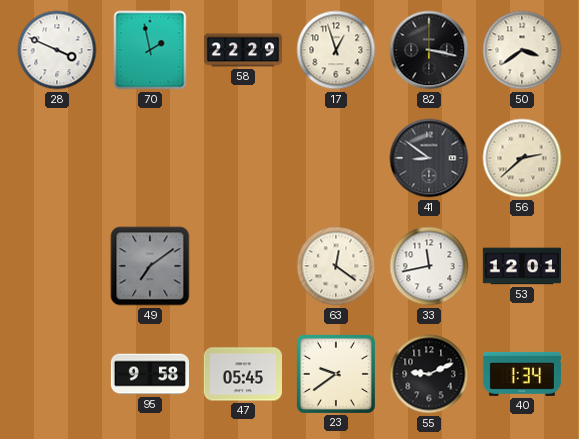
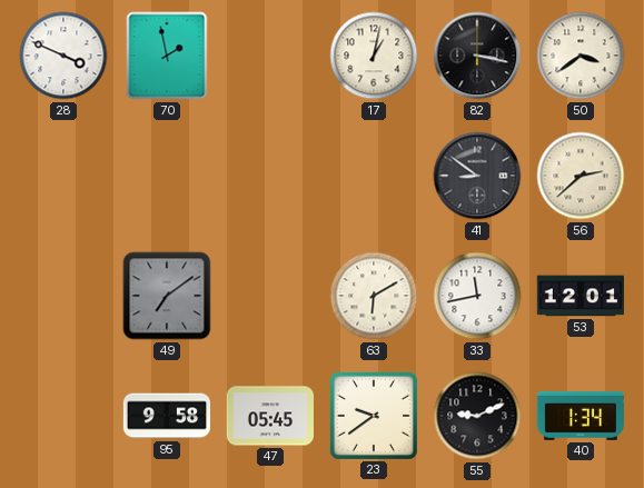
58: 22:29 -> none
17: 12:57 -> 1:02
63: 12:21 -> 6:10
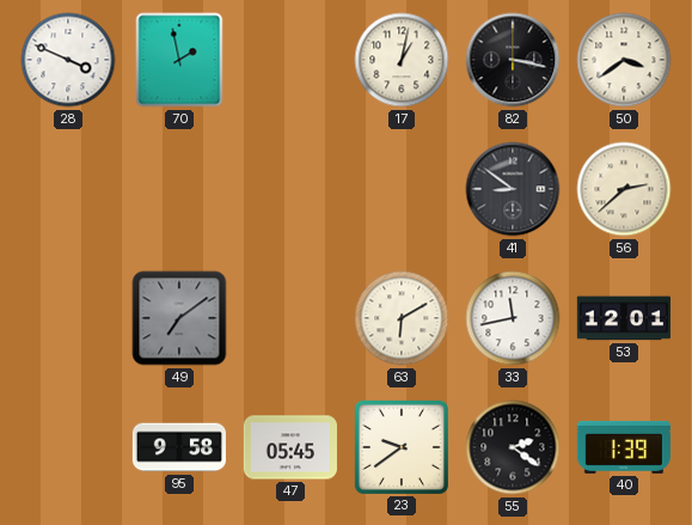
55: 9:11 -> 2:21
40: 1:34 -> 1:39
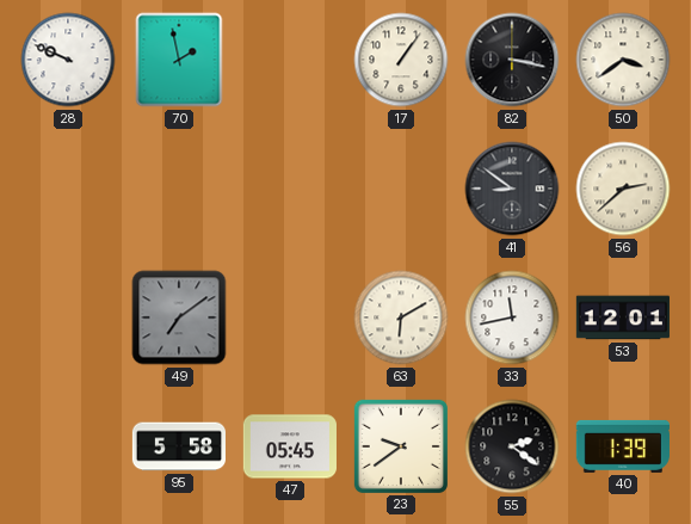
28: 3:49 -> 9:49
17: 1:02 -> 1:06
95: 9:58 -> 5:58
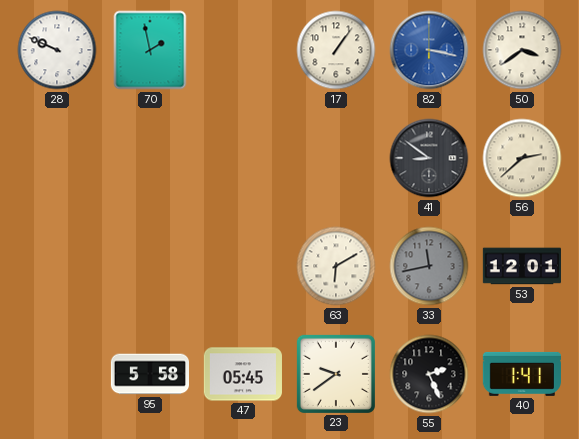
82 dial: black -> blue
49: 7:09 -> none
33 dial: white -> grey
55: 2:21 -> 2:26
40: 1:39 -> 1:41
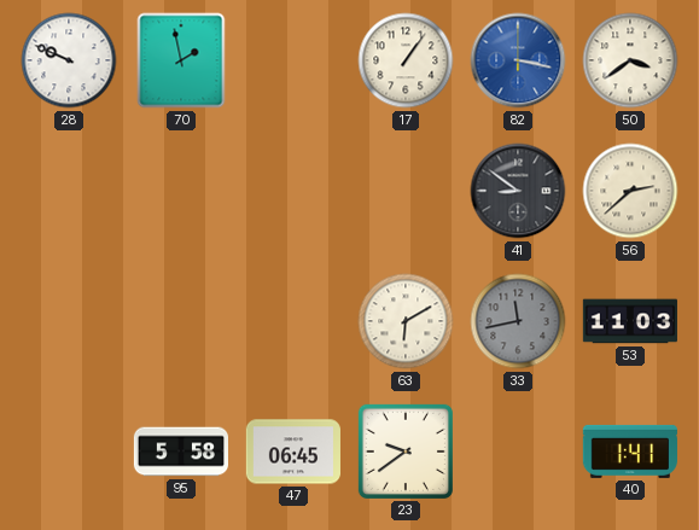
53: 12:01 -> 11:03
47: 05:45 -> 06:45
55: 2:26 -> none
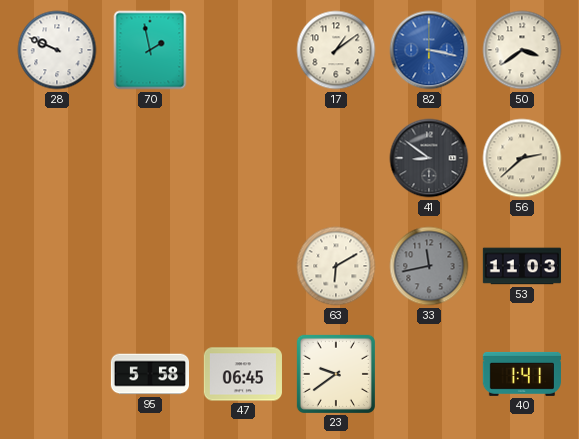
17: 1:06 -> 1:09
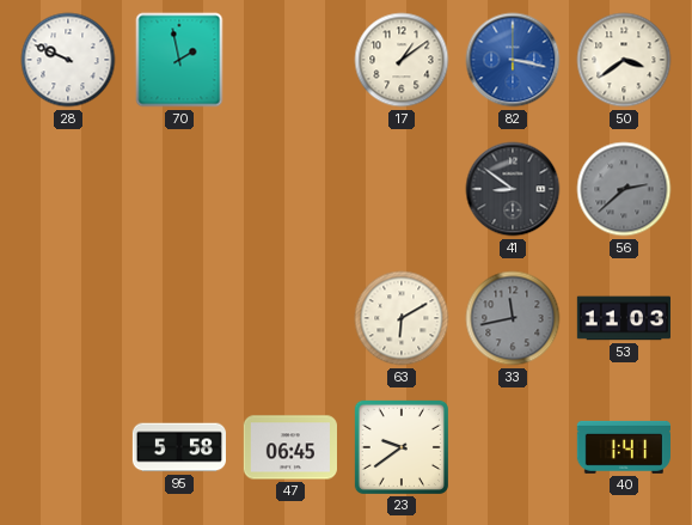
56 dial: cream -> grey
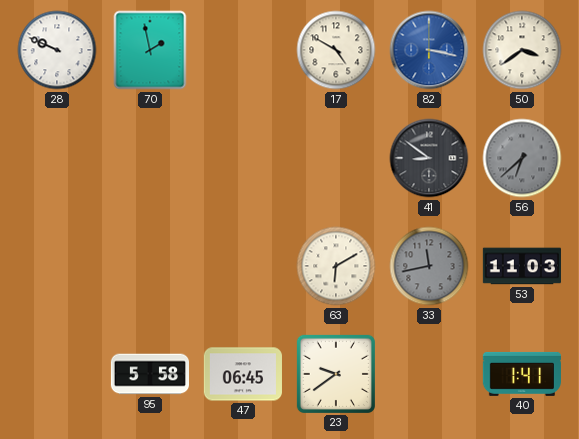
17: 1:09 -> 4:50
56: 2:38 -> 6:38
